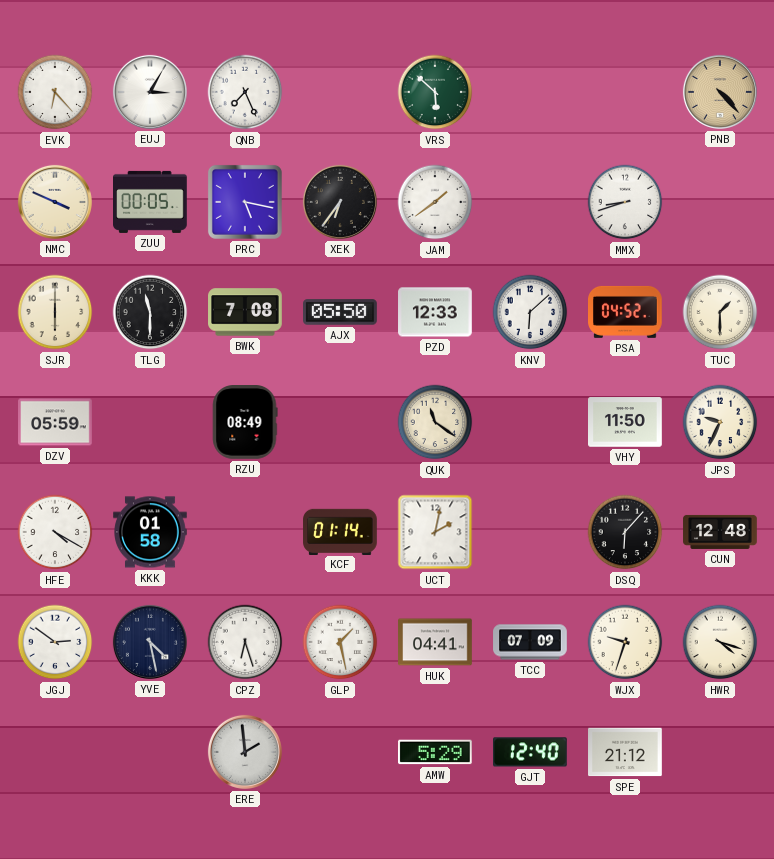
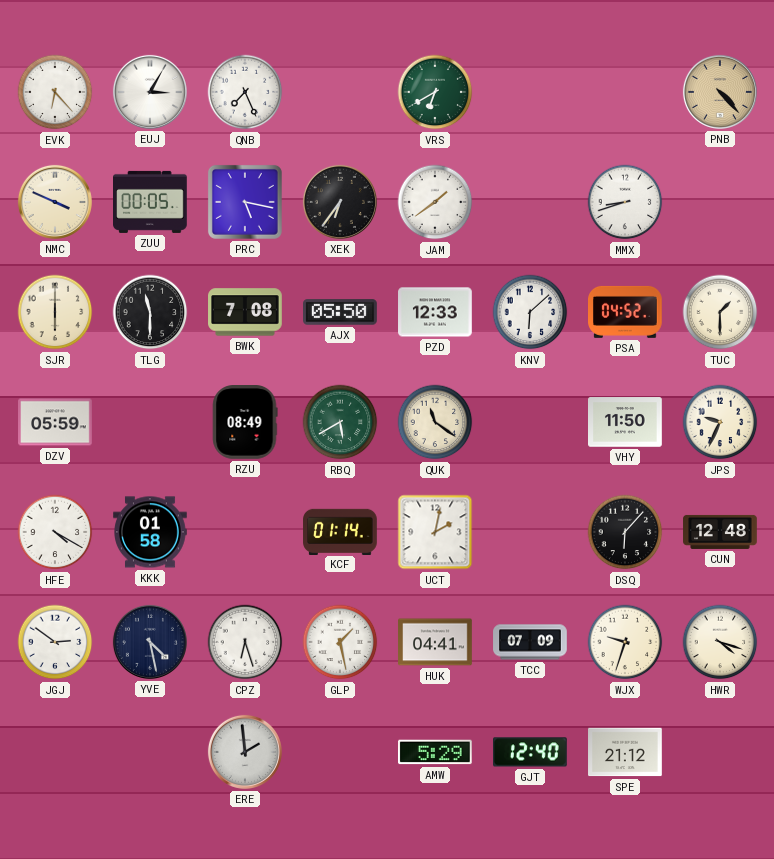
VRS: 5:52 -> 6:40
RBQ: none -> 5:40
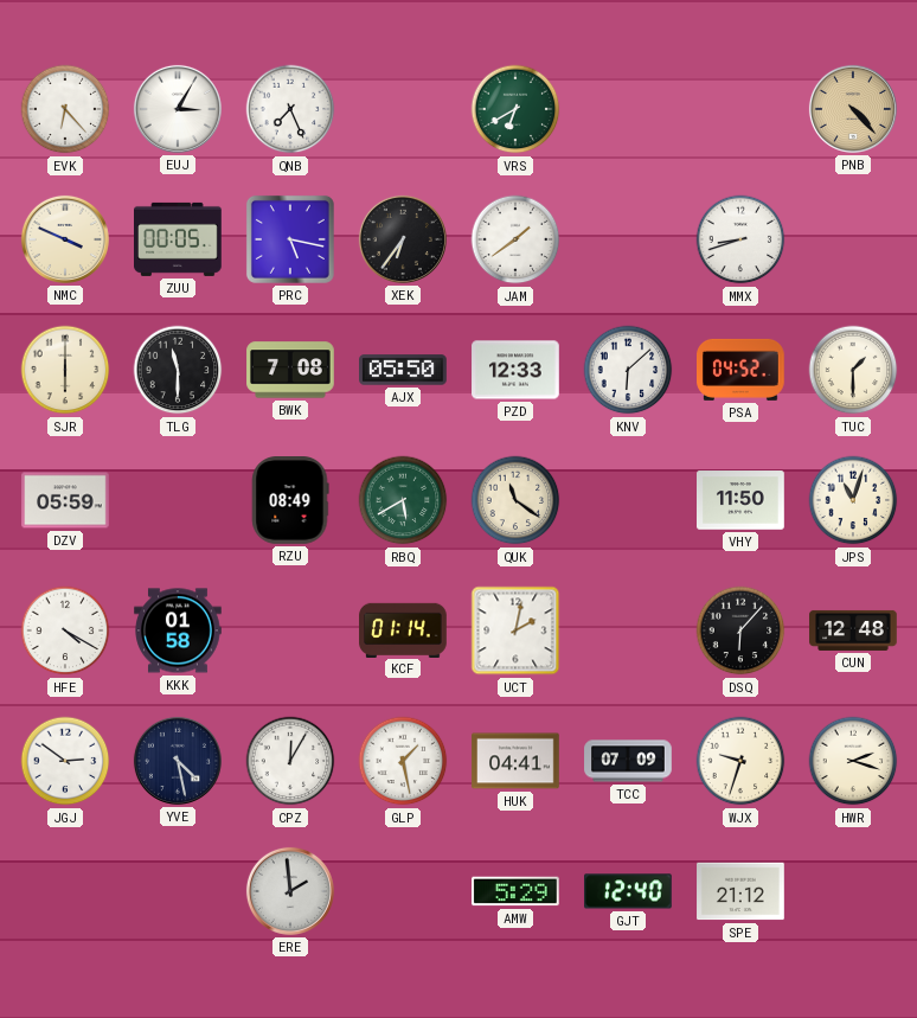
JPS: 9:34 -> 11:03
CPZ: 6:27 -> 12:05
HWR: 4:18 -> 2:18
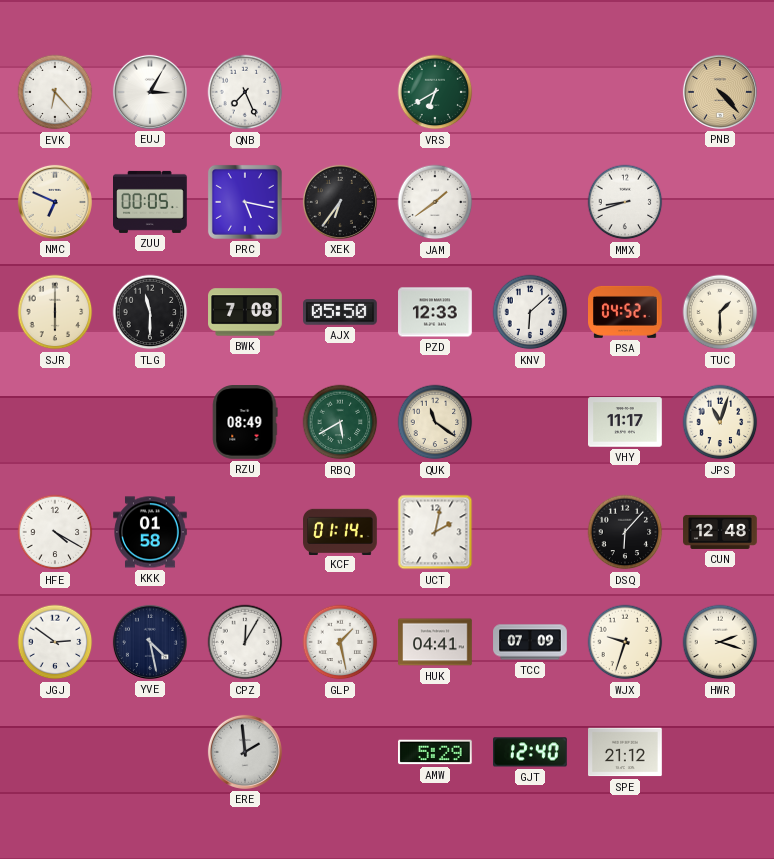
NMC: 3:49 -> 6:49
DZV: 05:59 -> none
VHY: 11:50 -> 11:17
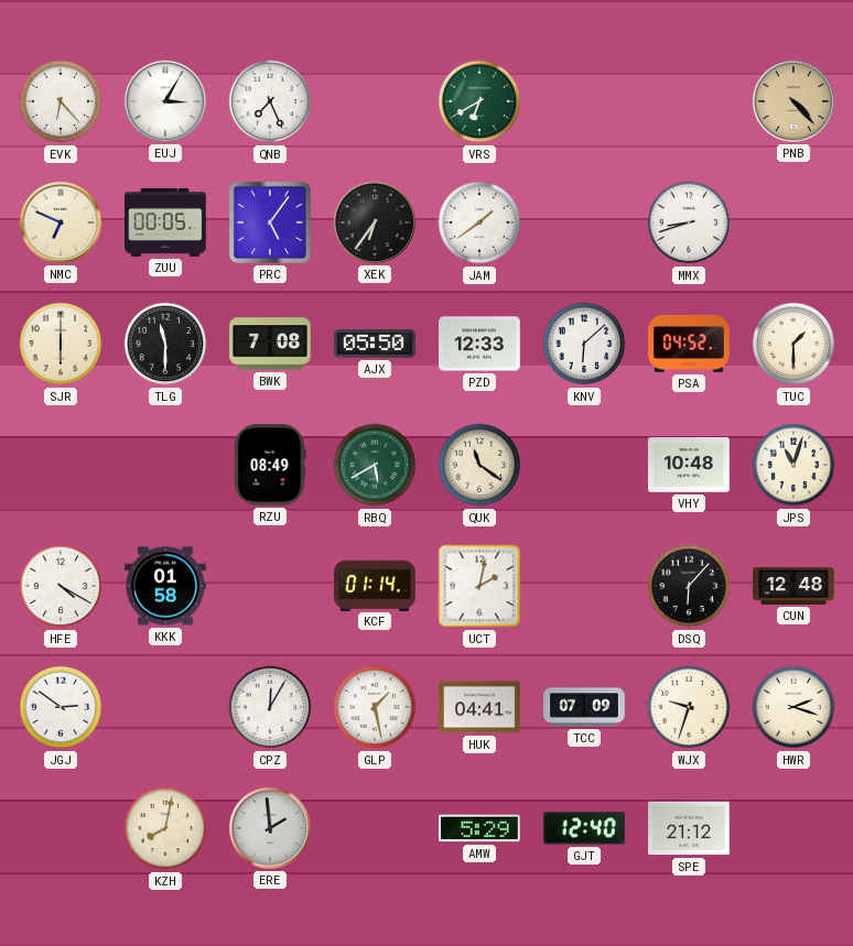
PRC: 5:17 -> 5:06
VHY: 11:17 -> 10:48
YVE: 4:28 -> none
KZH: none -> 8:02
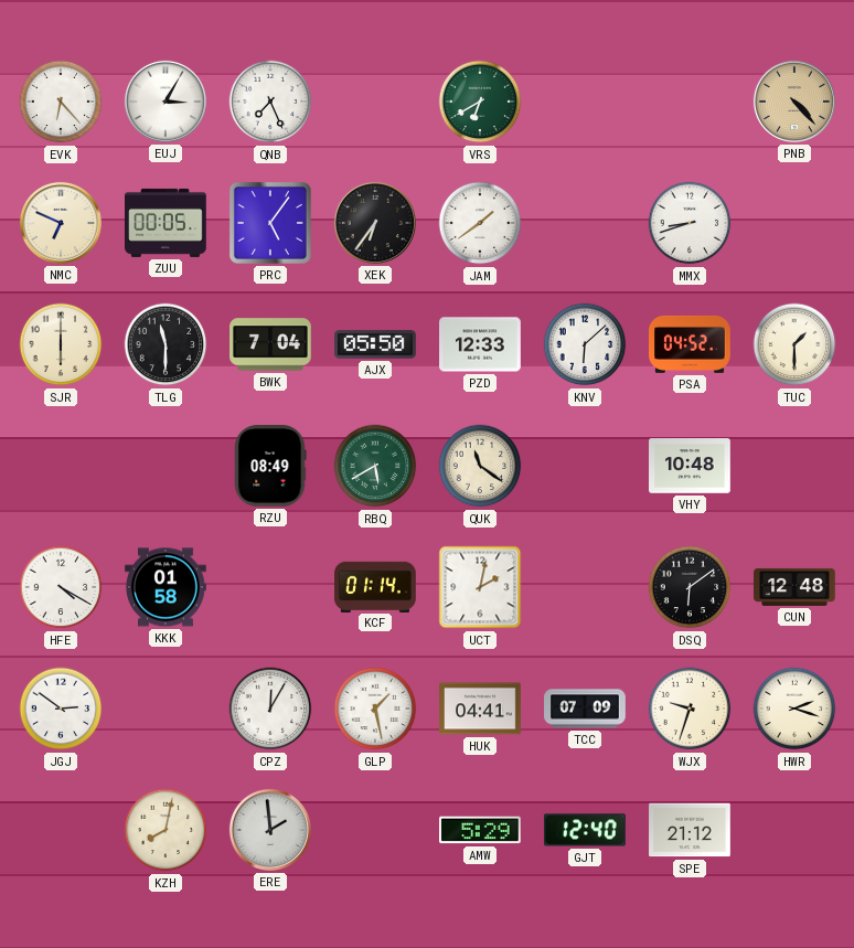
BWK: 7:08 -> 7:04
JPS: 11:03 -> none
DSQ: 6:07 -> 6:09
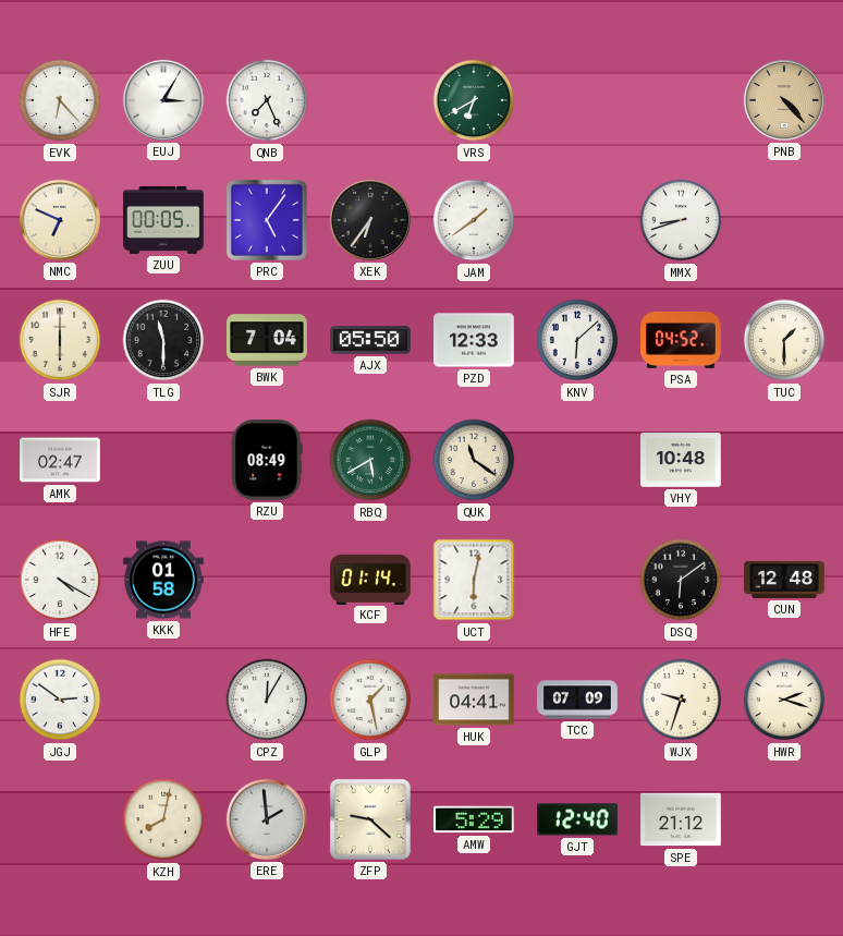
AMK: none -> 02:47
UCT: 2:02 -> 6:02
ZFP: none -> 9:22
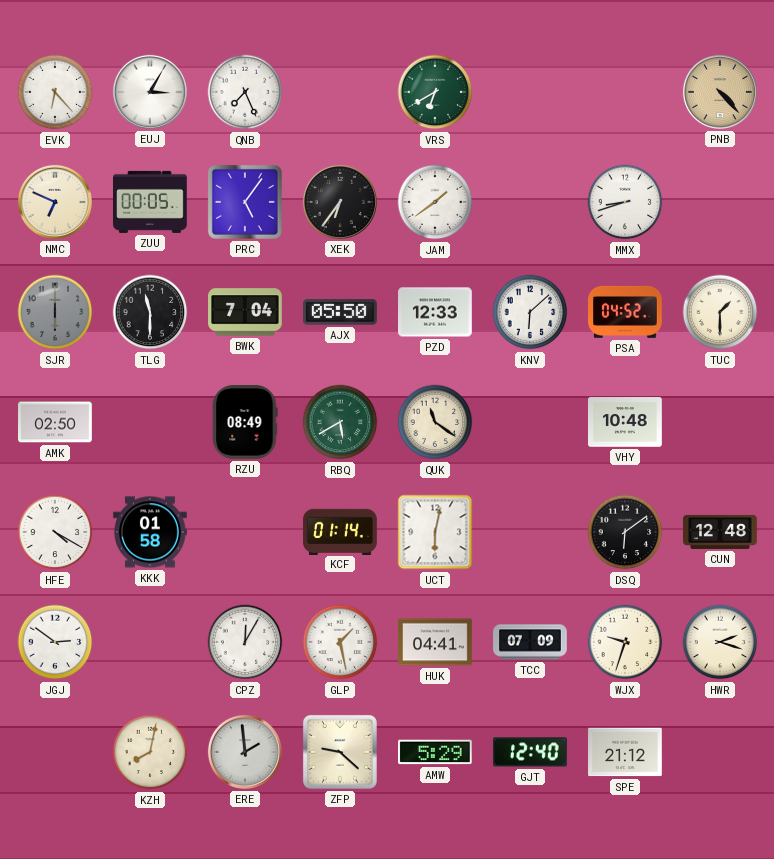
SJR dial: cream -> grey
AMK: 02:47 -> 02:50
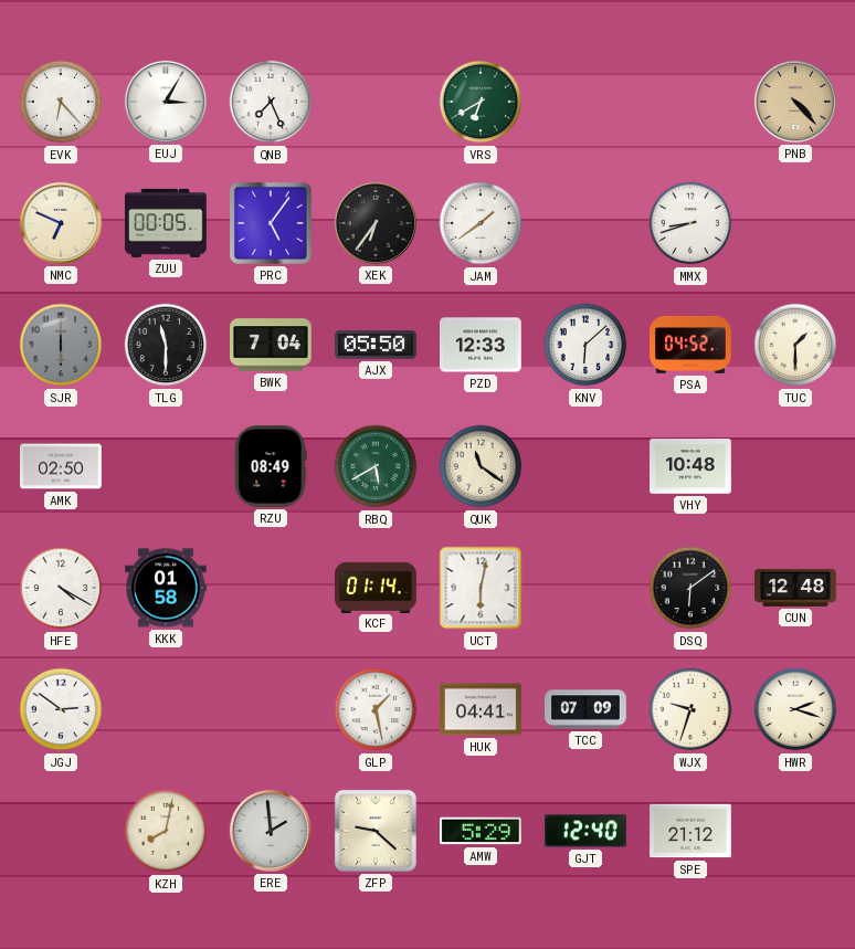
CPZ: 12:05 -> none
